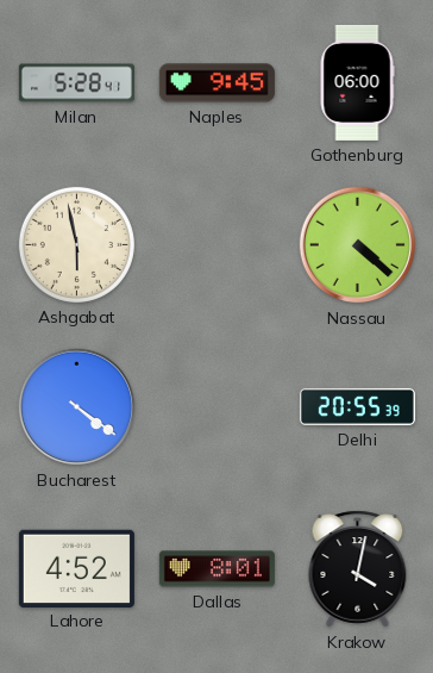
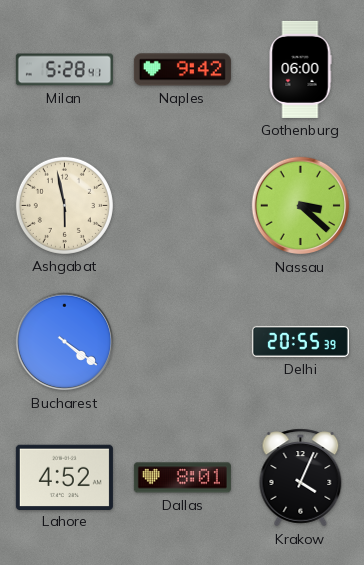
Naples: 9:45 -> 9:42
Nassau: 4:22 -> 3:22
Krakow: 4:02 -> 4:04
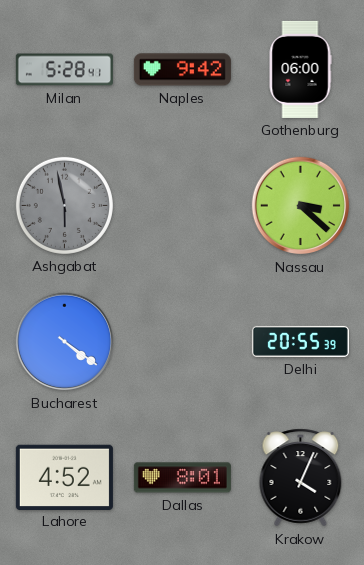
Ashgabat dial: cream -> grey
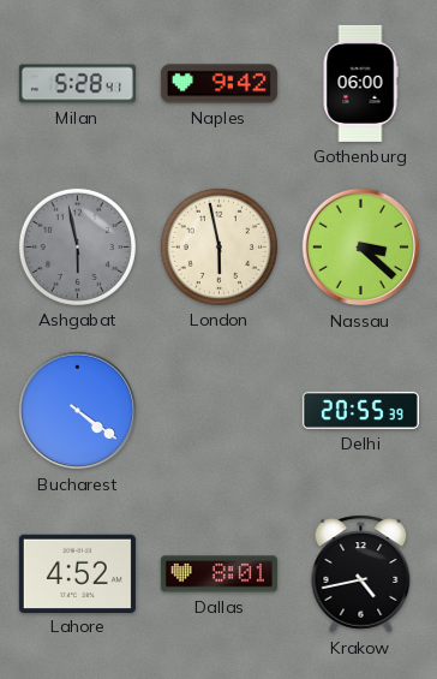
London: none -> 5:58
Krakow: 4:04 -> 4:43
